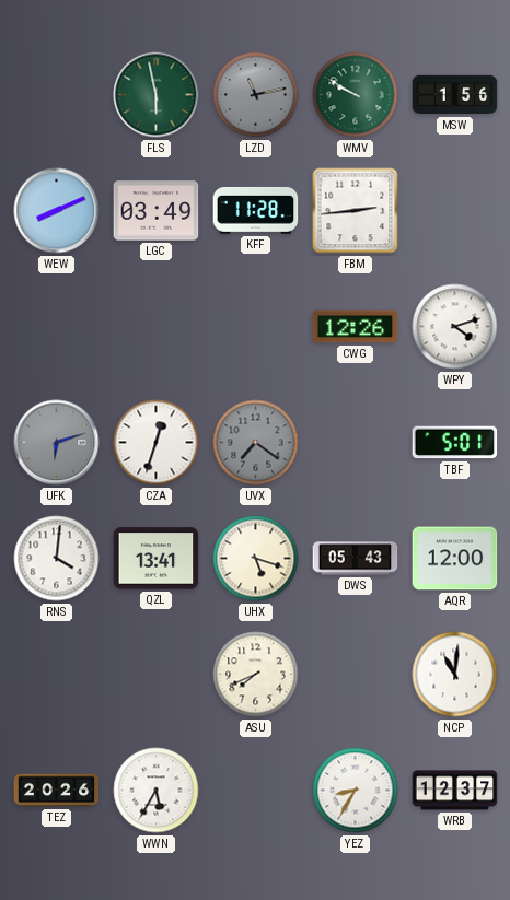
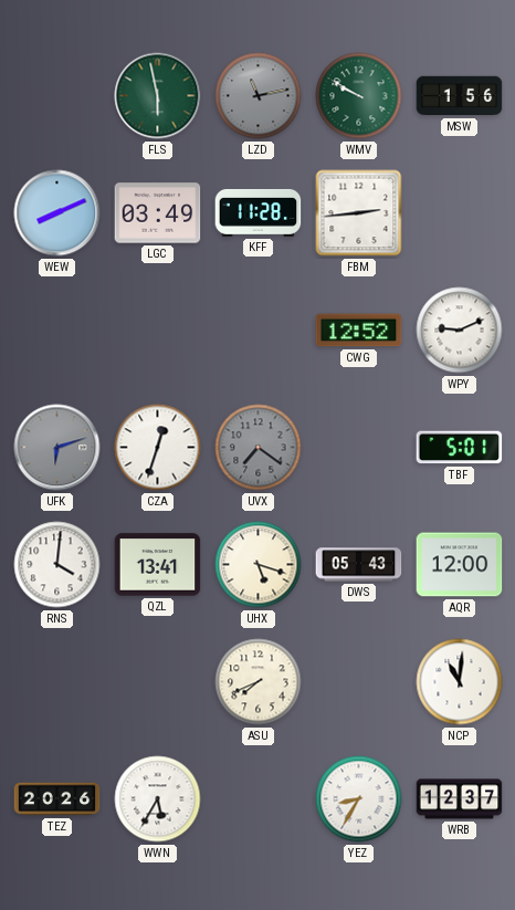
CWG: 12:26 -> 12:52
WPY: 4:12 -> 9:11
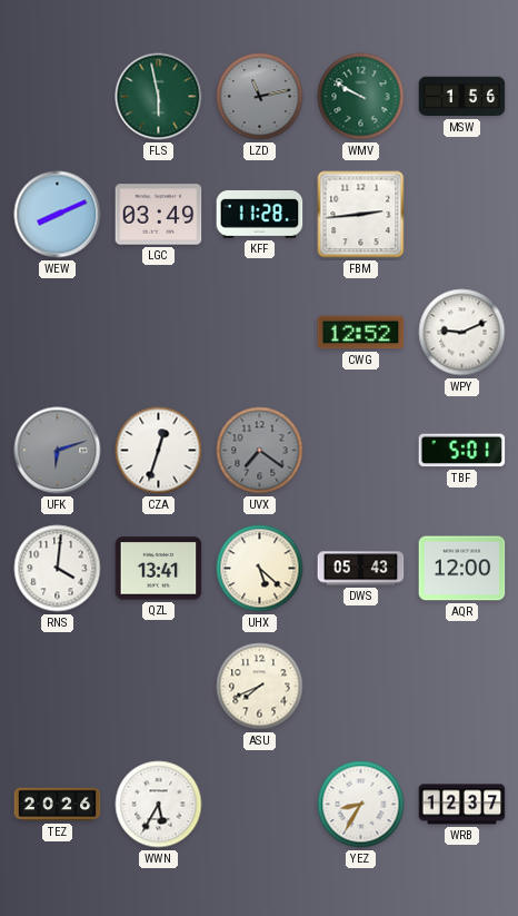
UHX: 5:18 -> 5:22
NCP: 11:01 -> none
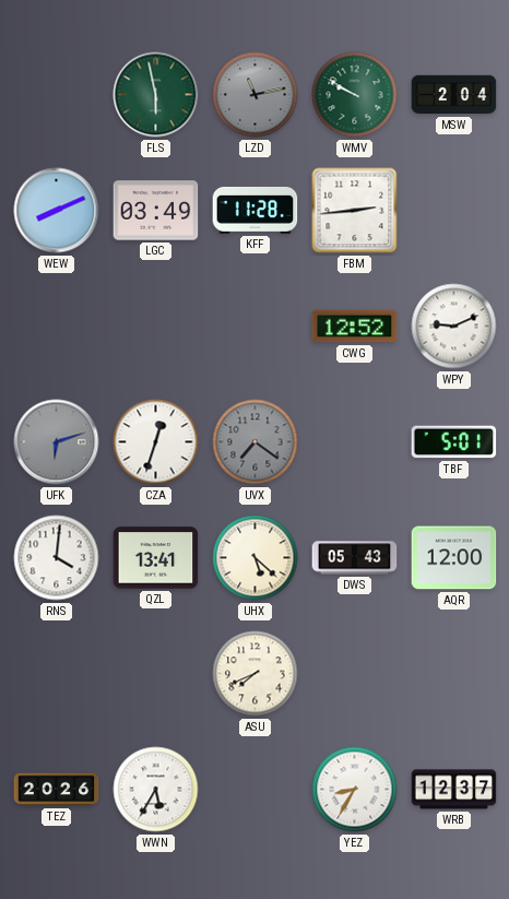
MSW: 1:56 -> 2:04
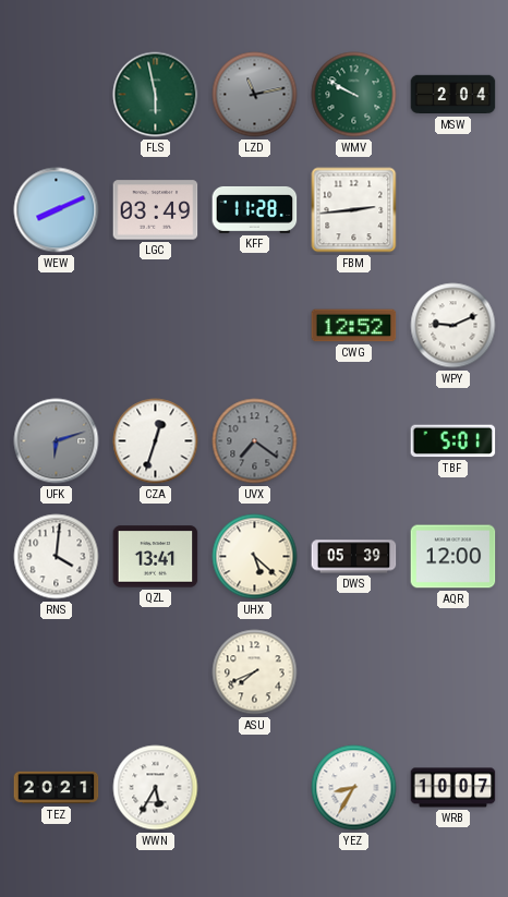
DWS: 05:43 -> 05:39
TEZ: 20:26 -> 20:21
WRB: 12:37 -> 10:07
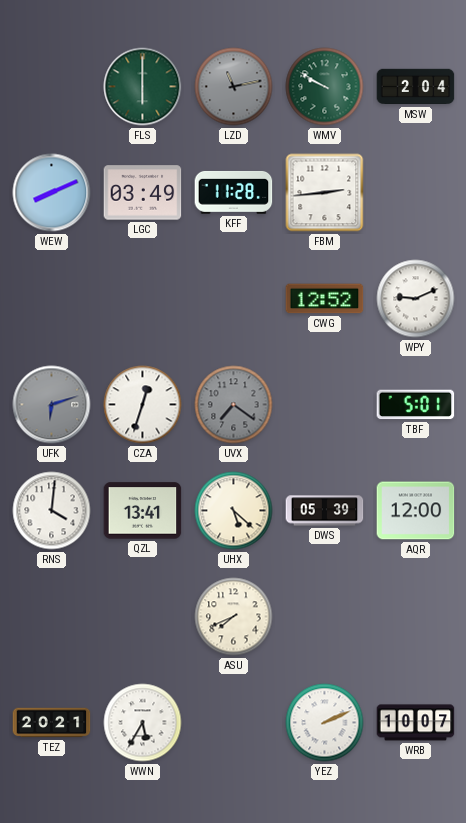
FLS: 5:58 -> 6:00
YEZ: 8:35 -> 2:11
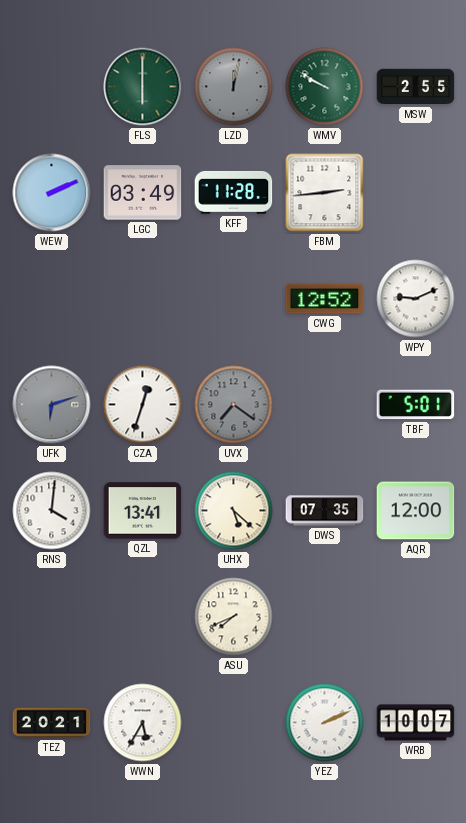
LZD: 11:13 -> 12:02
MSW: 2:04 -> 2:55
WEW: 8:11 -> 2:11
DWS: 05:39 -> 07:35
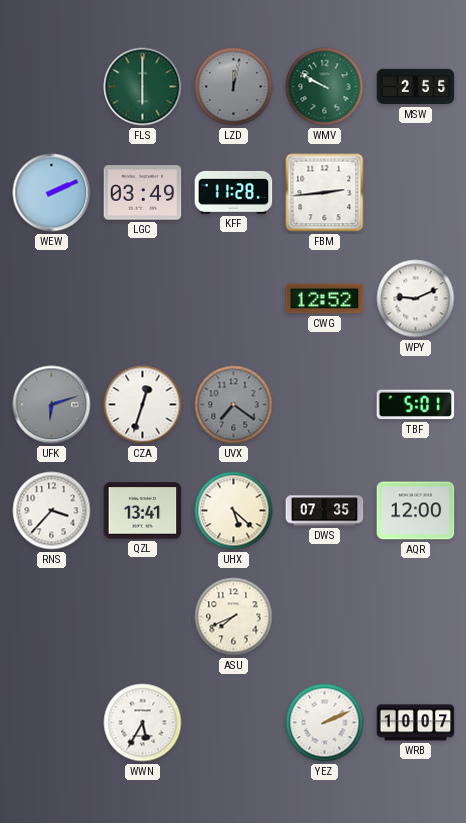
RNS: 4:01 -> 3:37
TEZ: 20:21 -> none
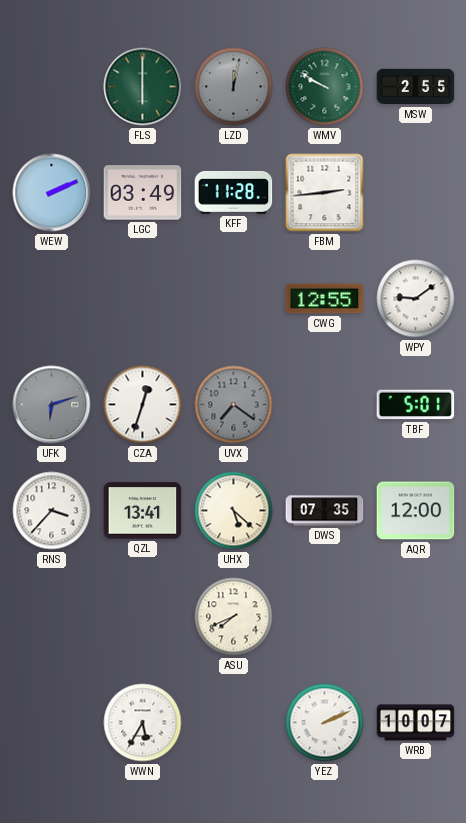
CWG: 12:52 -> 12:55
WPY: 9:11 -> 9:09
